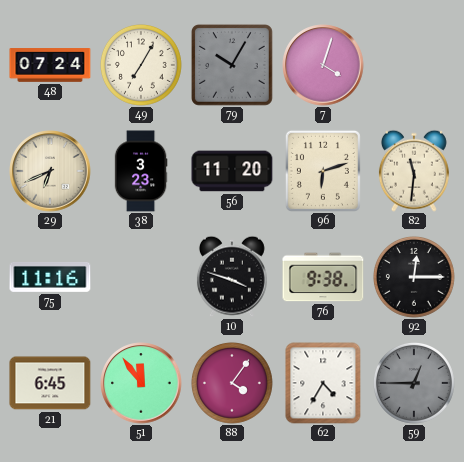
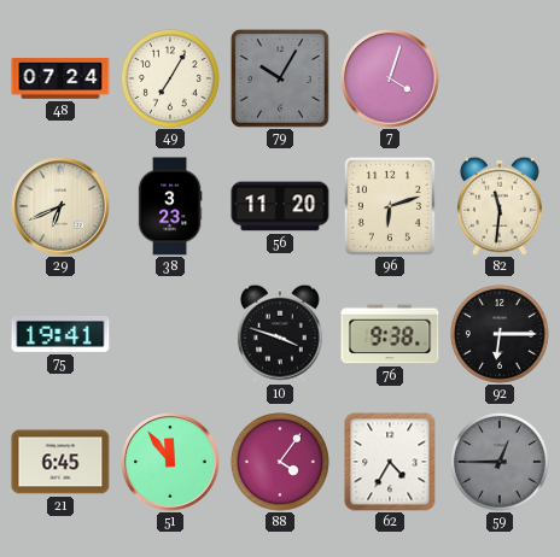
75: 11:16 -> 19:41
92: 12:15 -> 6:15
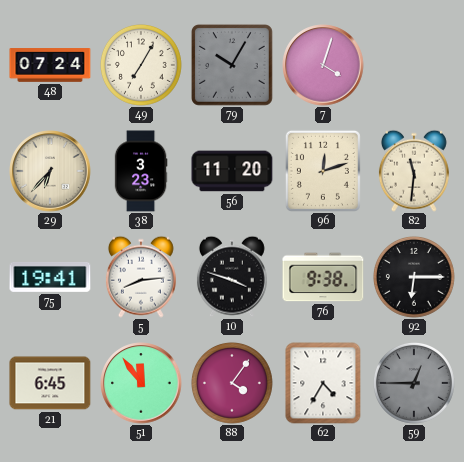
29: 6:41 -> 6:37
96: 6:12 -> 12:12
5: none -> 8:14
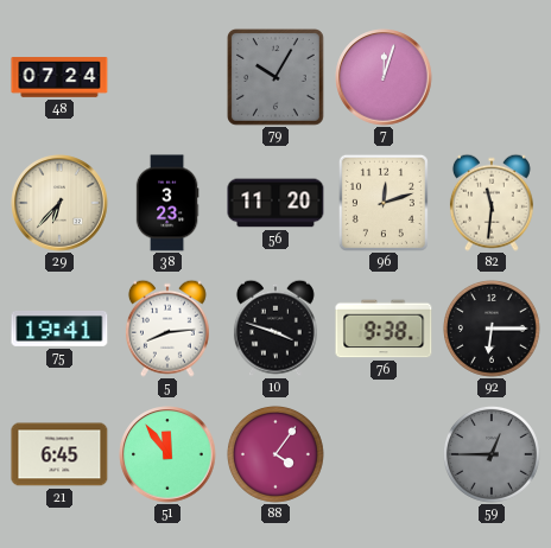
49: 7:05 -> none
7: 4:03 -> 12:03
62: 4:35 -> none
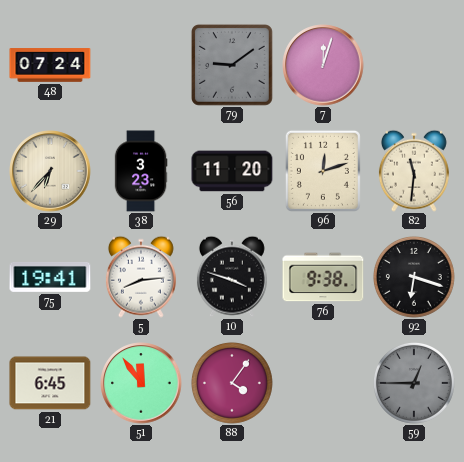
79: 10:05 -> 9:09
92: 6:15 -> 6:18
